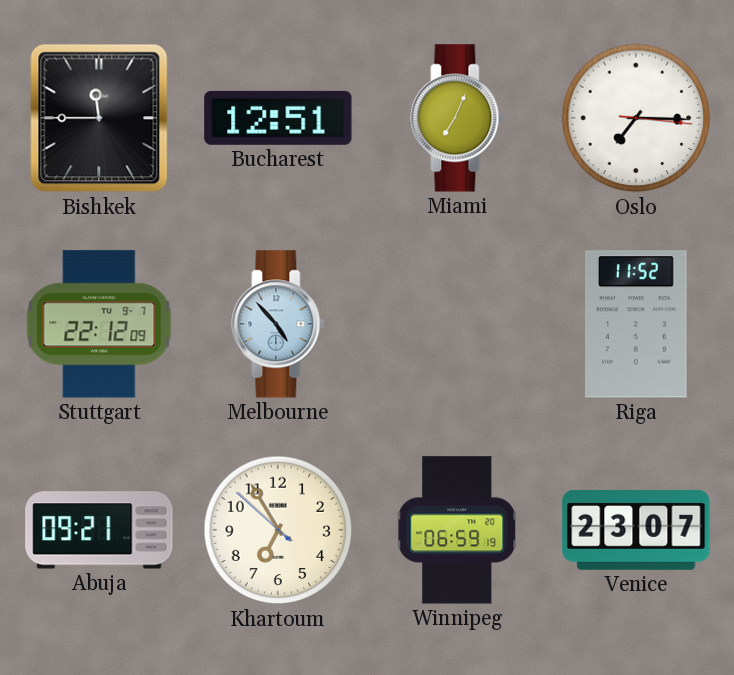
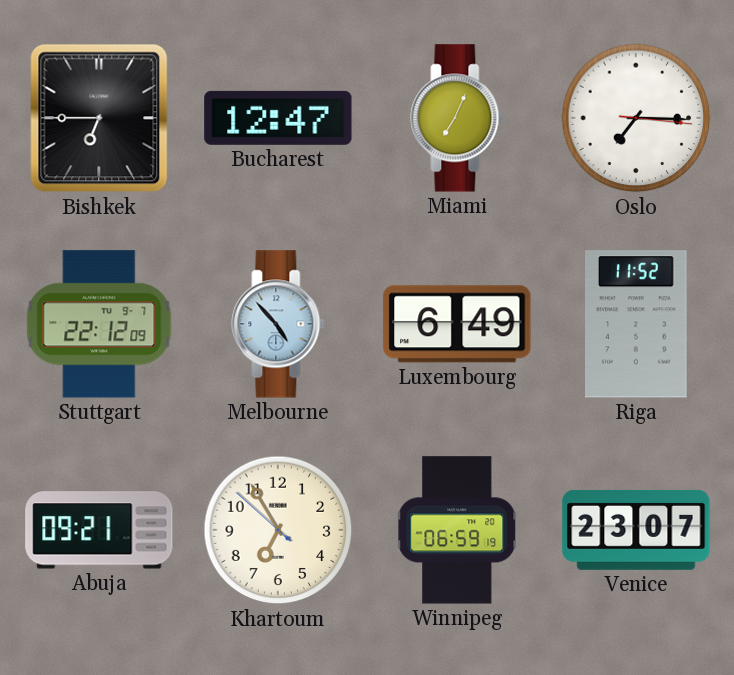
Bishkek: 11:45 -> 6:45
Bucharest: 12:51 -> 12:47
Luxembourg: none -> 6:49
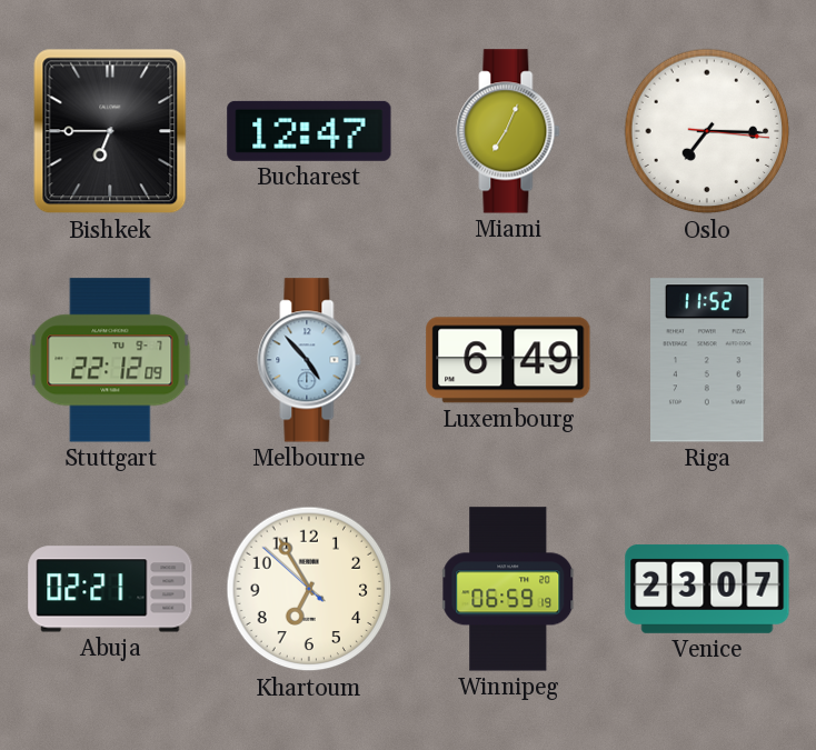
Abuja: 09:21 -> 02:21
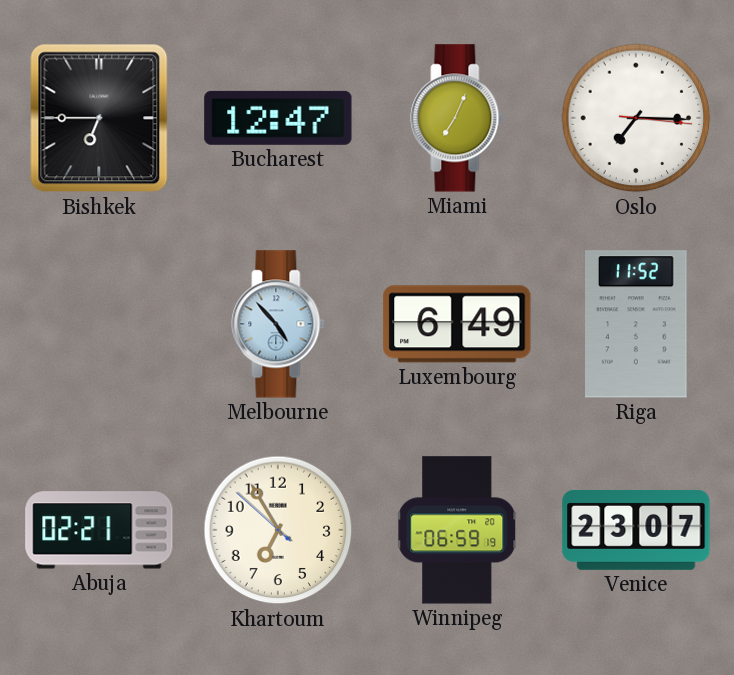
Stuttgart: 22:12 -> none
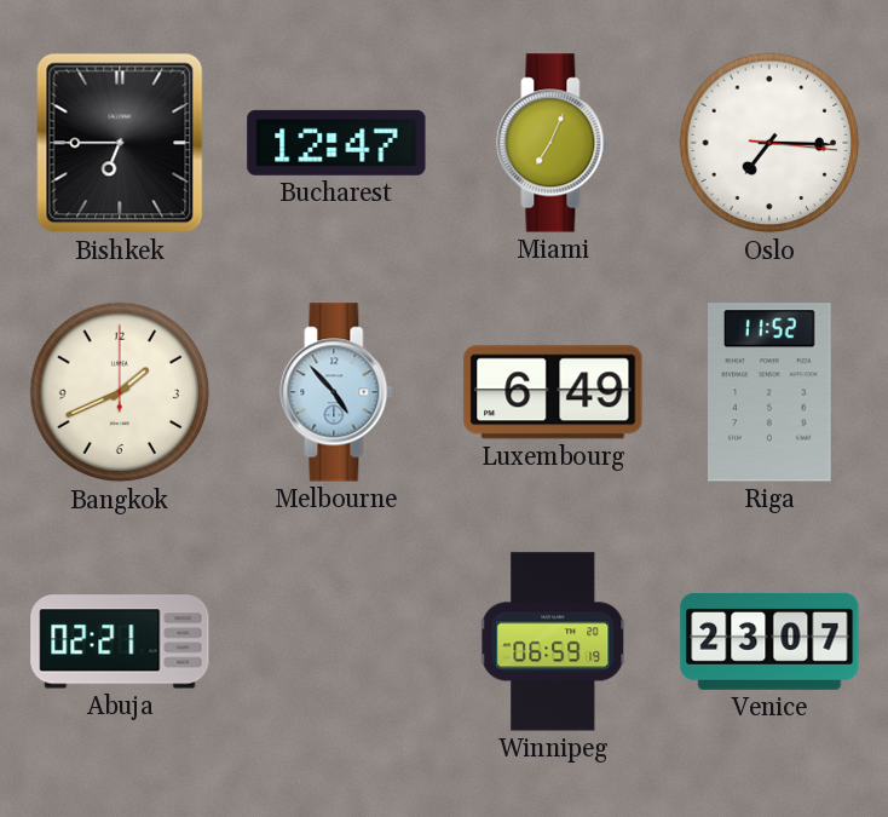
Bangkok: none -> 1:41
Khartoum: 6:54 -> none
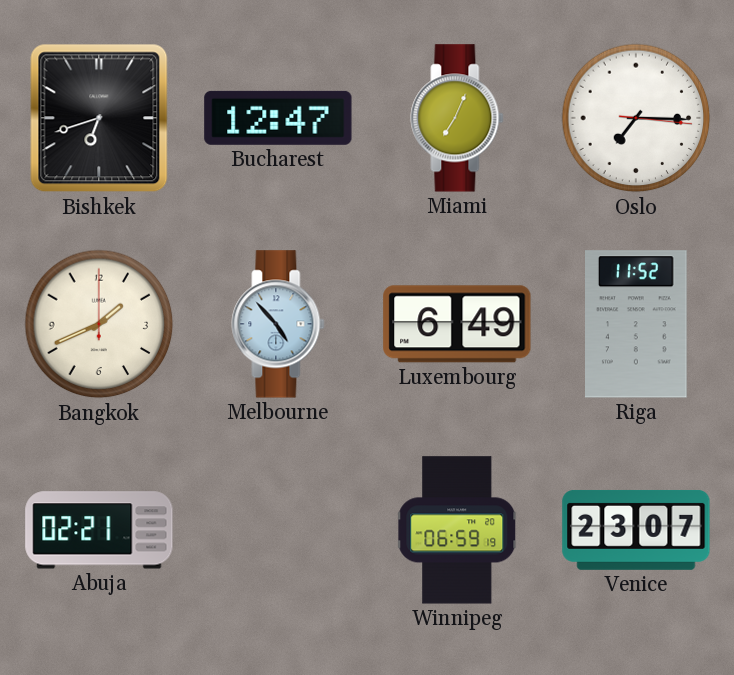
Bishkek: 6:45 -> 6:42
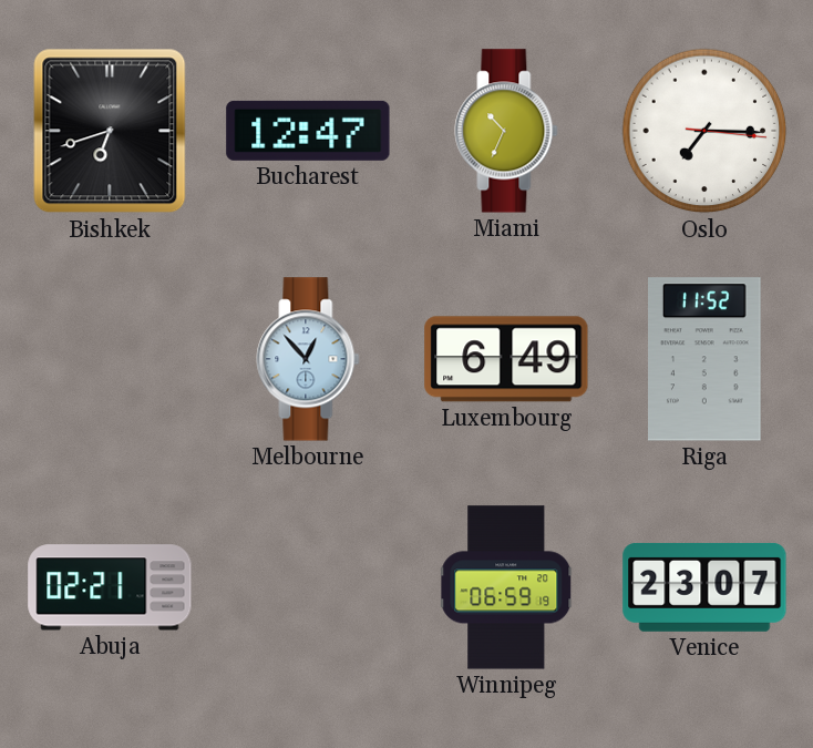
Miami: 7:04 -> 10:34
Bangkok: 1:41 -> none
Melbourne: 4:53 -> 12:53
